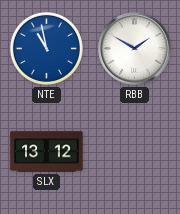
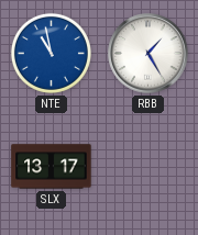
RBB: 1:50 -> 1:25
SLX: 13:12 -> 13:17
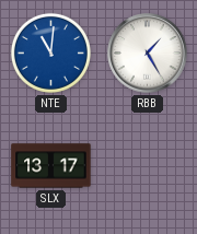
NTE: 10:58 -> 11:01
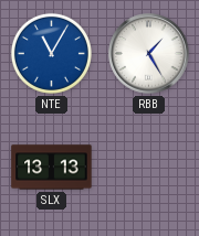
NTE: 11:01 -> 11:05
SLX: 13:17 -> 13:13
